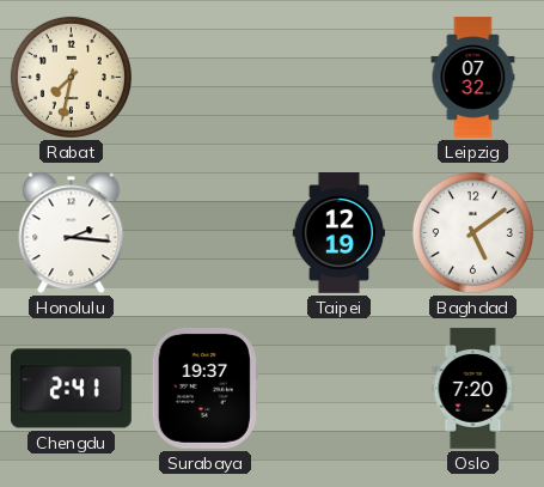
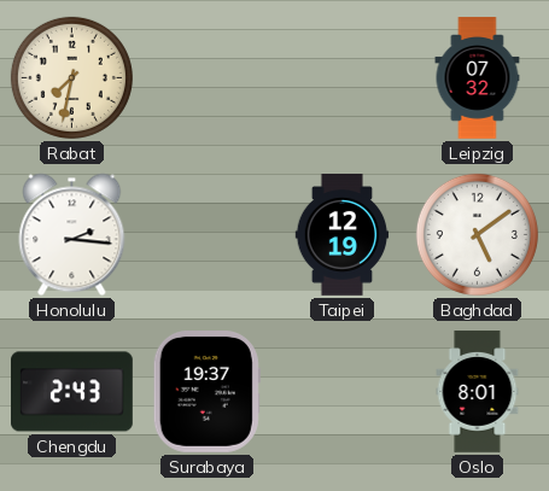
Chengdu: 2:41 -> 2:43
Oslo: 7:20 -> 8:01
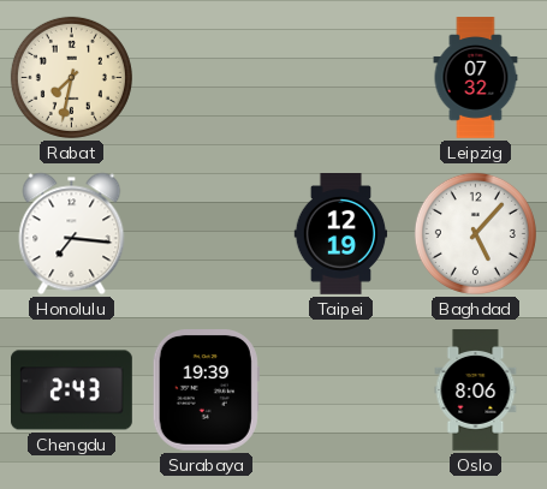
Honolulu: 2:16 -> 7:16
Baghdad: 5:09 -> 5:07
Surabaya: 19:37 -> 19:39
Oslo: 8:01 -> 8:06
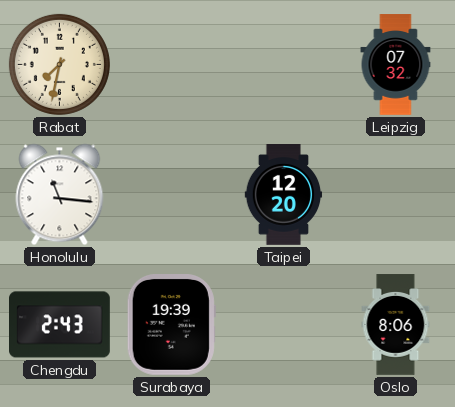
Honolulu: 7:16 -> 11:16
Taipei: 12:19 -> 12:20
Baghdad: 5:07 -> none
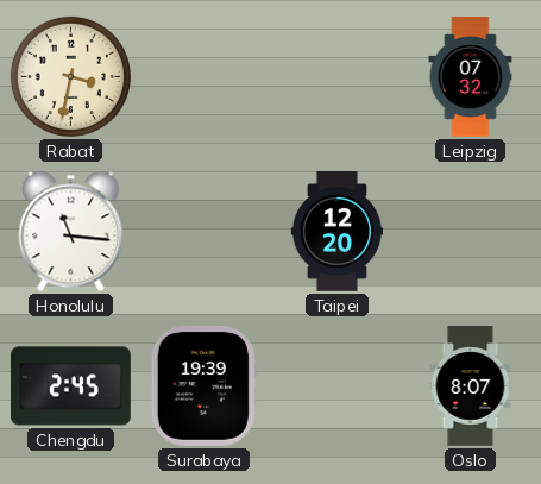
Rabat: 7:32 -> 3:32
Chengdu: 2:43 -> 2:45
Oslo: 8:06 -> 8:07
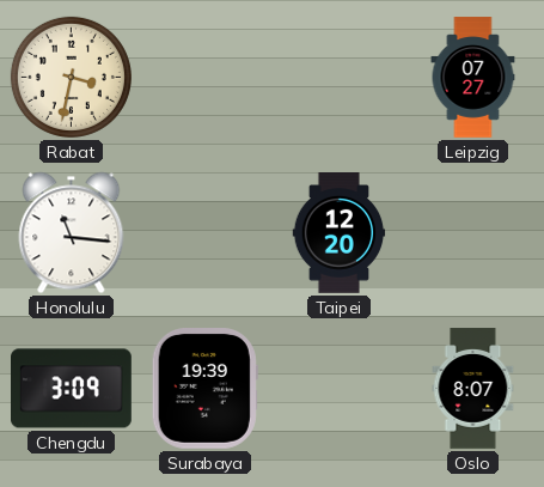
Leipzig: 07:32 -> 07:27
Chengdu: 2:45 -> 3:09
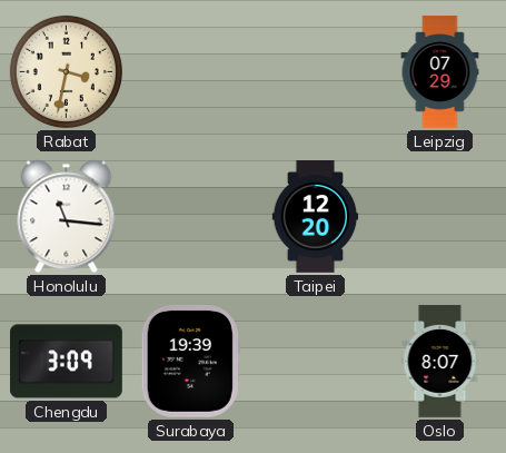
Leipzig: 07:27 -> 07:29
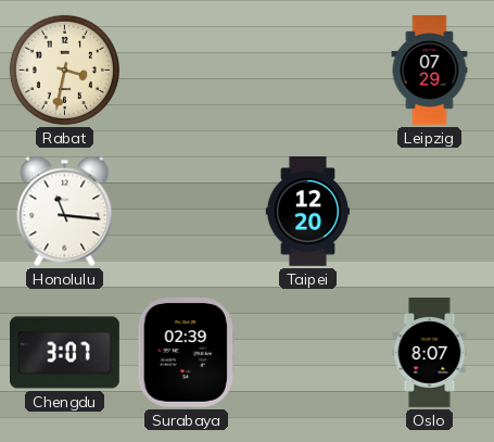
Chengdu: 3:09 -> 3:07
Surabaya: 19:39 -> 02:39
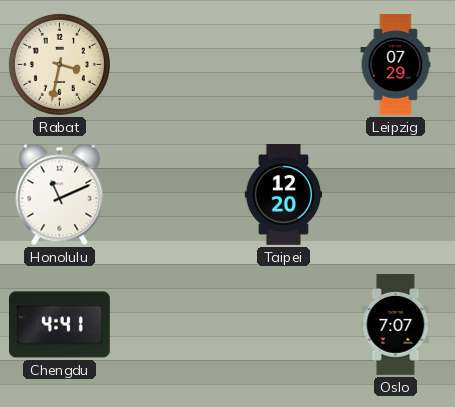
Honolulu: 11:16 -> 11:11
Chengdu: 3:07 -> 4:41
Surabaya: 02:39 -> none
Oslo: 8:07 -> 7:07
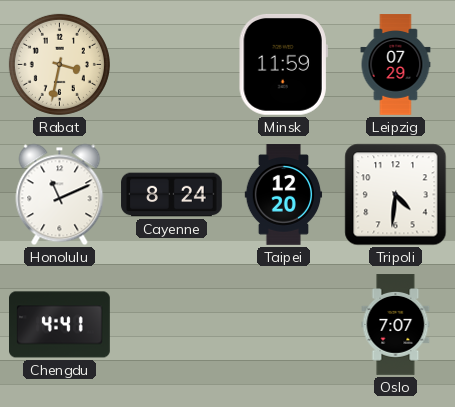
Minsk: none -> 11:59
Cayenne: none -> 8:24
Tripoli: none -> 4:31
